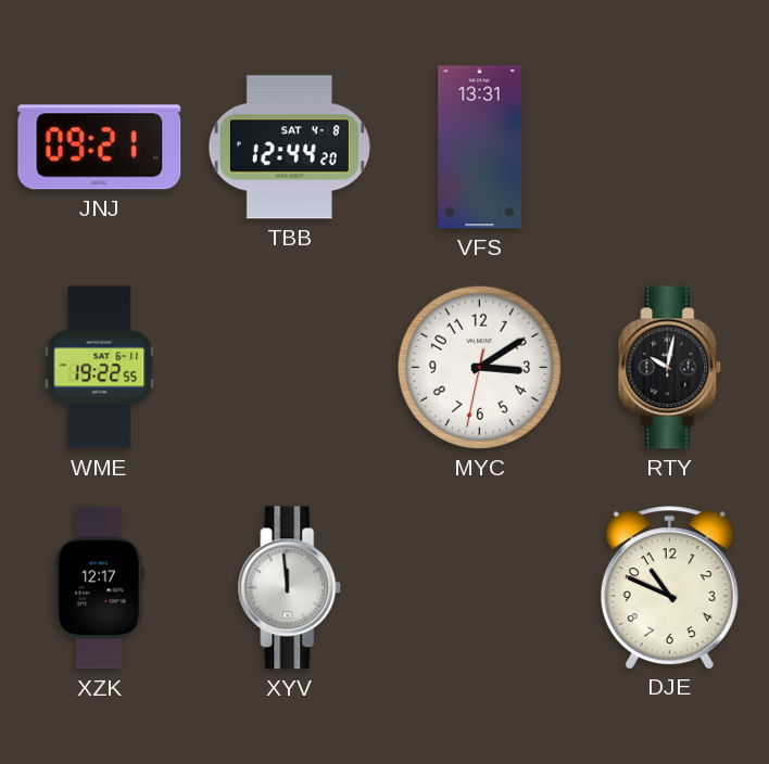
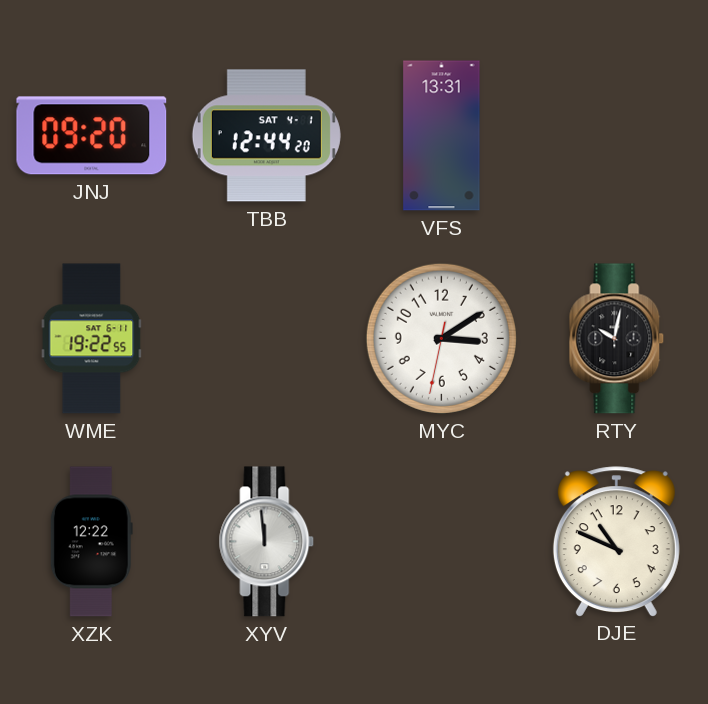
JNJ: 09:21 -> 09:20
TBB date: SAT 4-8 -> SAT 4-1
XZK: 12:17 -> 12:22
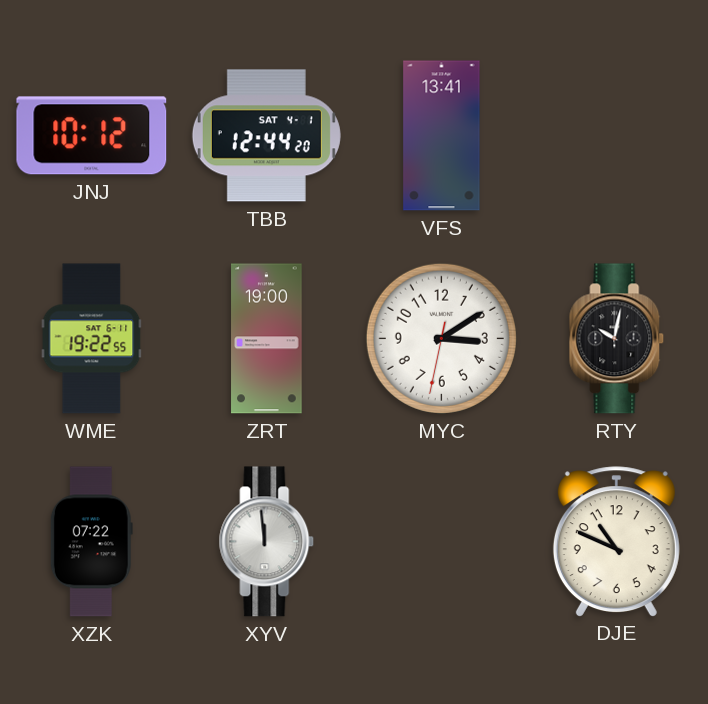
JNJ: 09:20 -> 10:12
VFS: 13:31 -> 13:41
ZRT: none -> 19:00
XZK: 12:22 -> 07:22
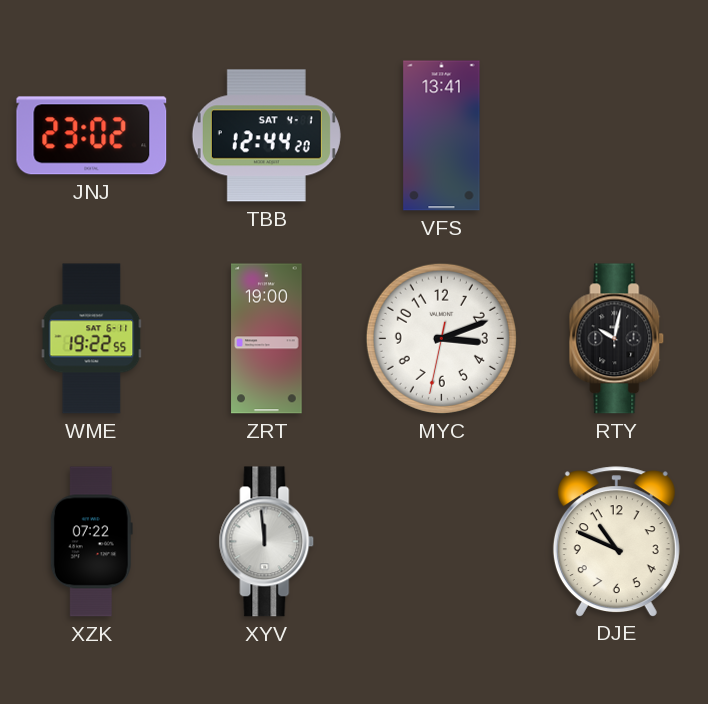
JNJ: 10:12 -> 23:02
MYC: 3:09 -> 3:11
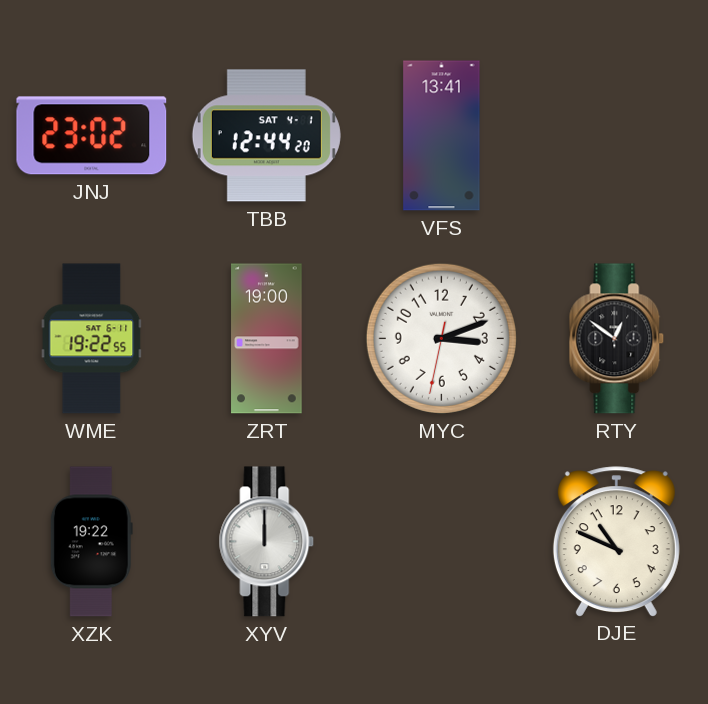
RTY: 10:02 -> 12:51
XZK: 07:22 -> 19:22
XYV: 11:59 -> 12:00
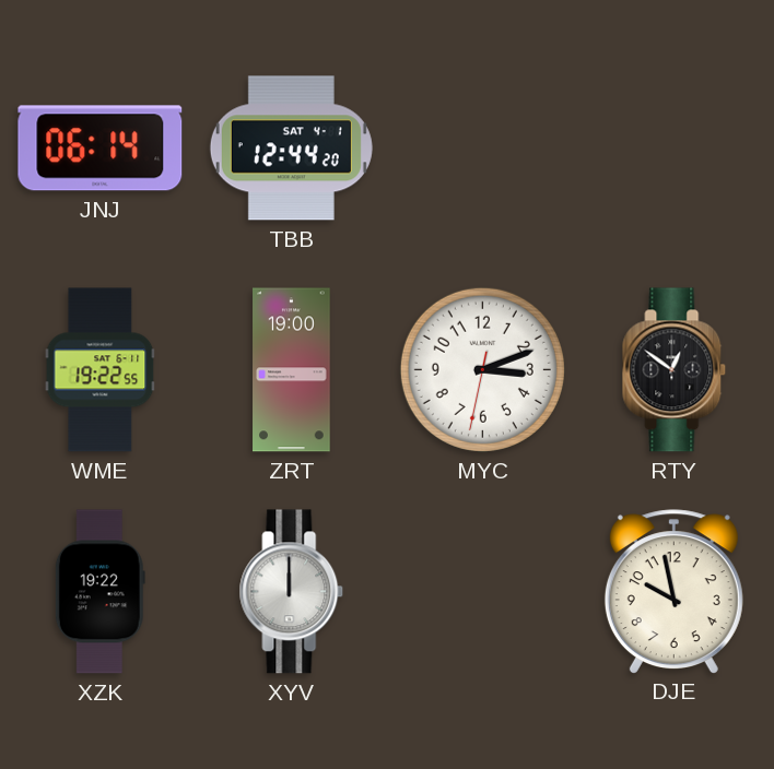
JNJ: 23:02 -> 06:14
VFS: 13:41 -> none
DJE: 10:49 -> 9:58
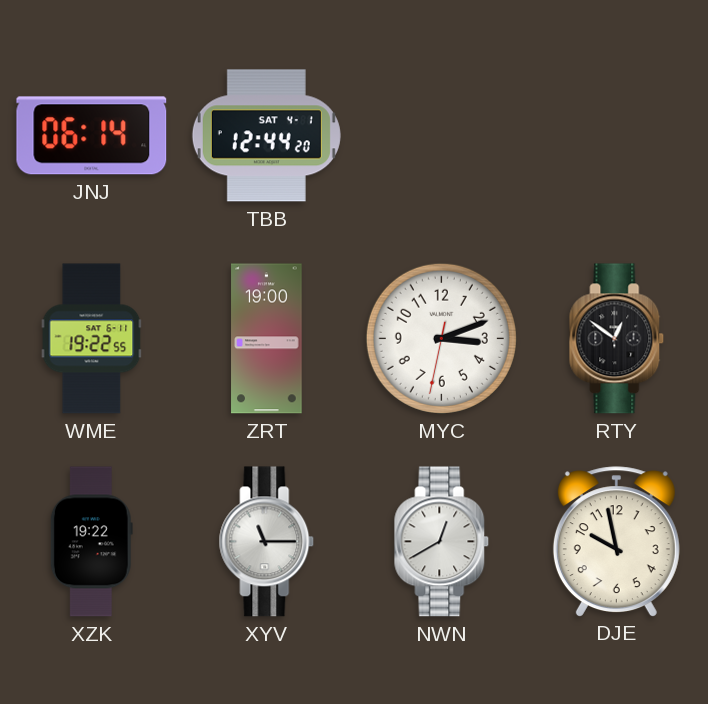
XYV: 12:00 -> 11:15
NWN: none -> 12:40
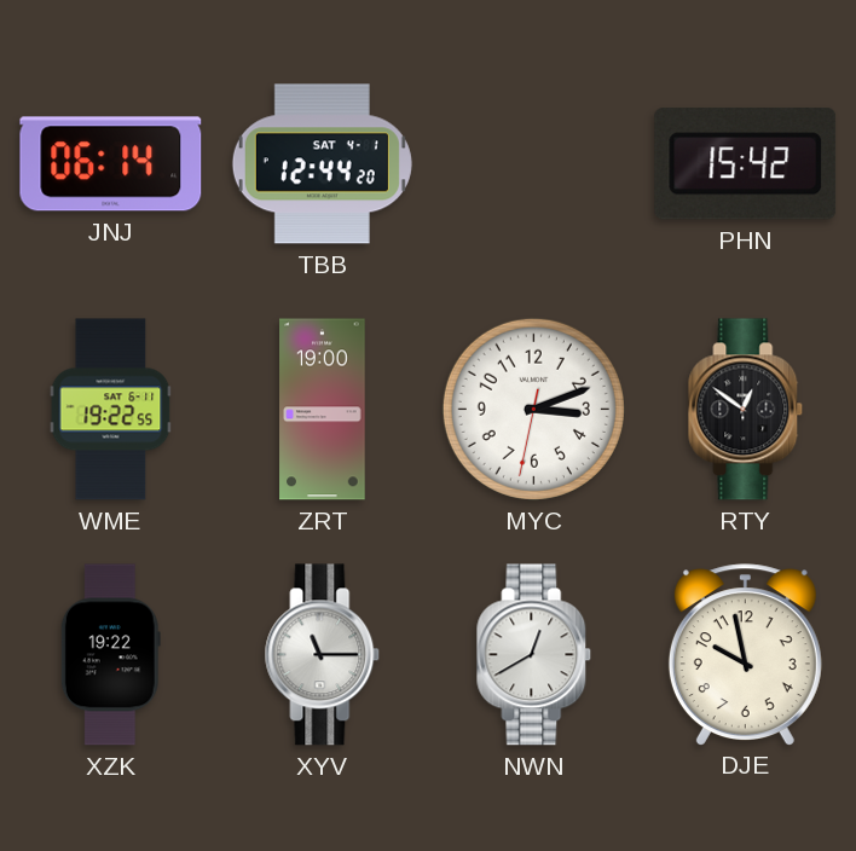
PHN: none -> 15:42
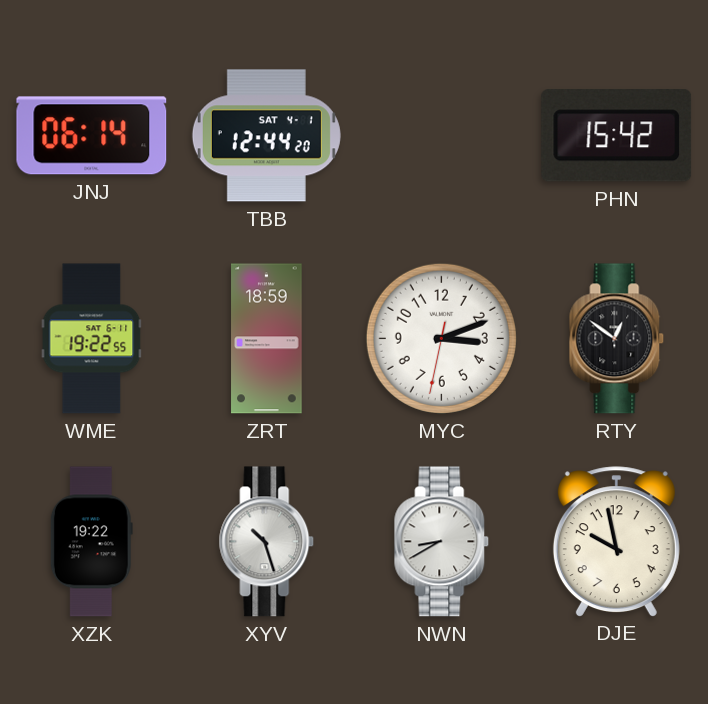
ZRT: 19:00 -> 18:59
XYV: 11:15 -> 10:27
NWN: 12:40 -> 8:40
